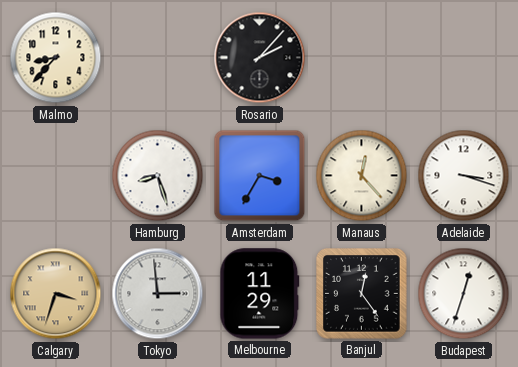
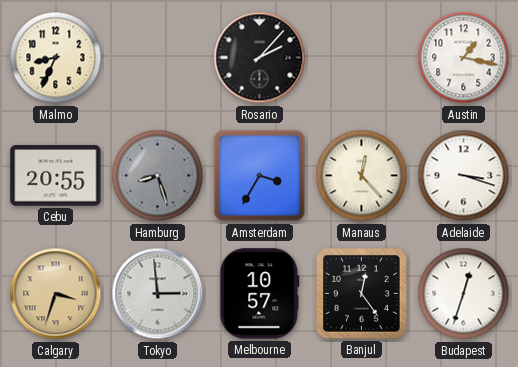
Malmo: 8:37 -> 8:34
Austin: none -> 1:17
Cebu: none -> 20:55
Hamburg dial: white -> grey
Melbourne: 11:29 -> 10:57
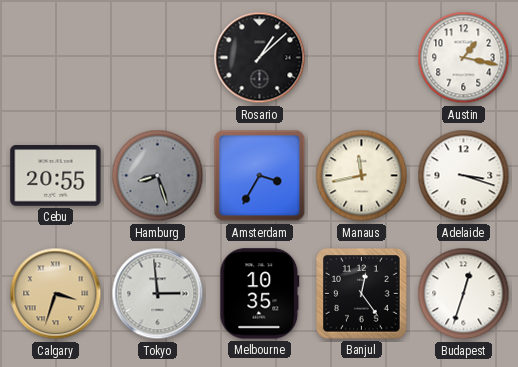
Malmo: 8:34 -> none
Rosario: 2:07 -> 1:08
Manaus: 12:23 -> 11:43
Melbourne: 10:57 -> 10:35
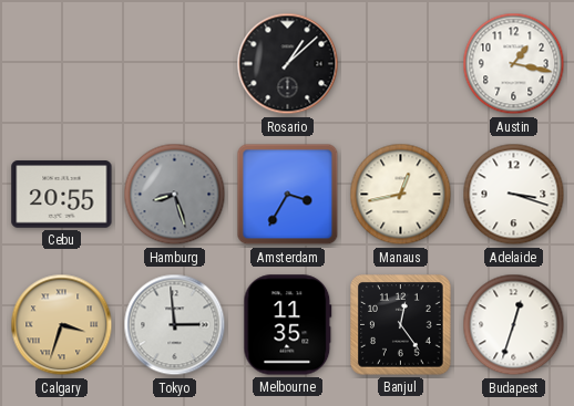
Manaus: 11:43 -> 12:43
Melbourne: 10:35 -> 11:35
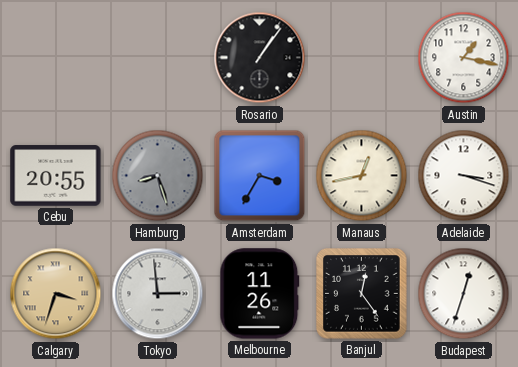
Rosario: 1:08 -> 1:06
Melbourne: 11:35 -> 11:26
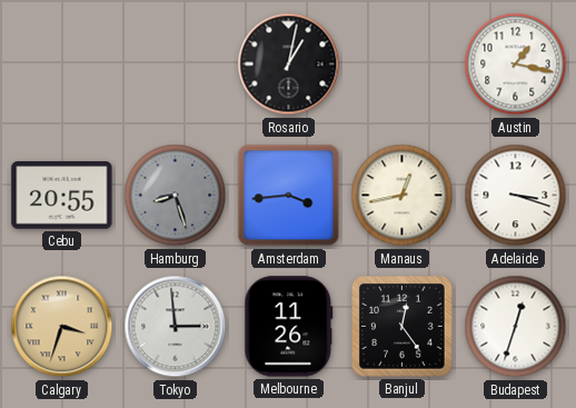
Rosario: 1:06 -> 1:02
Amsterdam: 3:35 -> 3:44
